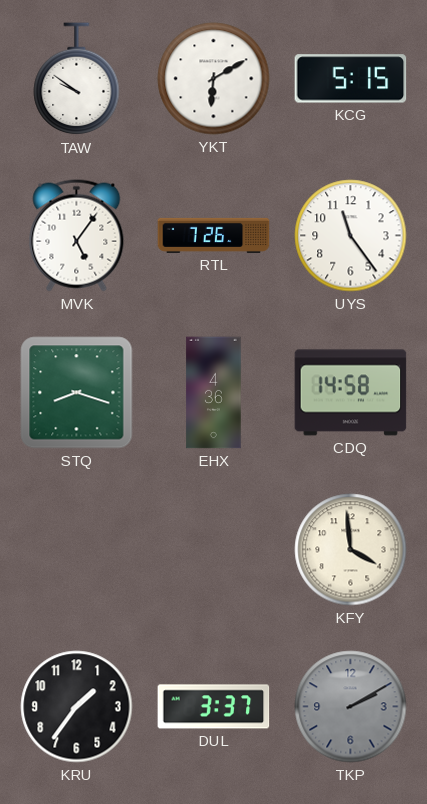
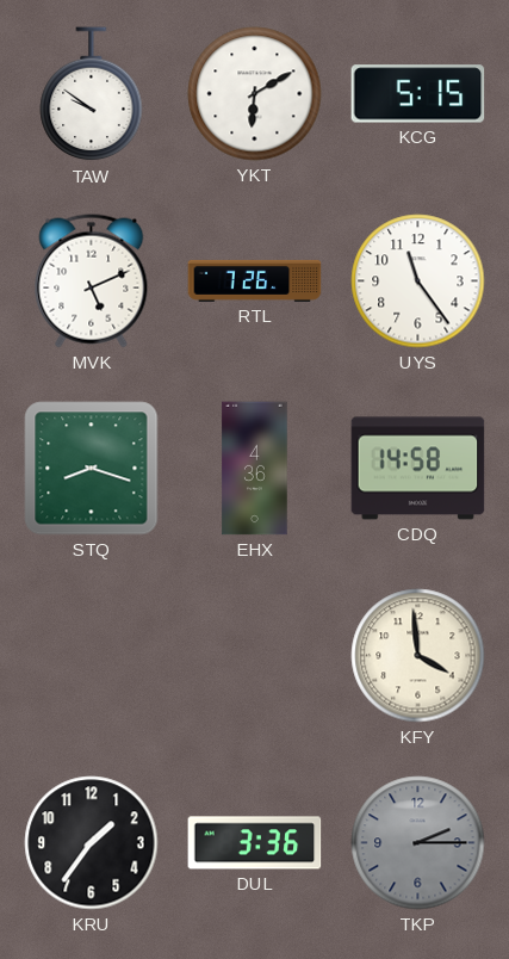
MVK: 5:06 -> 5:11
DUL: 3:37 -> 3:36
TKP: 2:10 -> 2:15
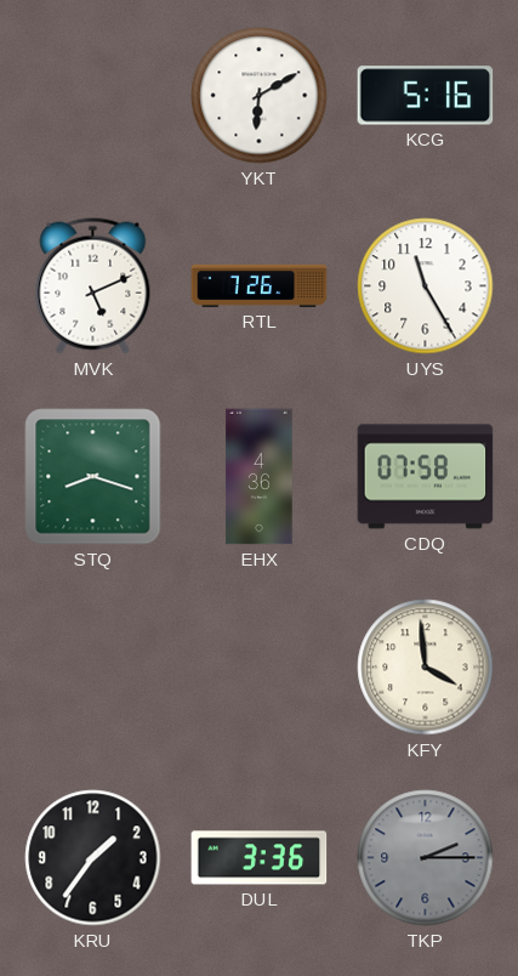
TAW: 9:51 -> none
KCG: 5:15 -> 5:16
UYS: 11:24 -> 11:25
CDQ: 14:58 -> 07:58
